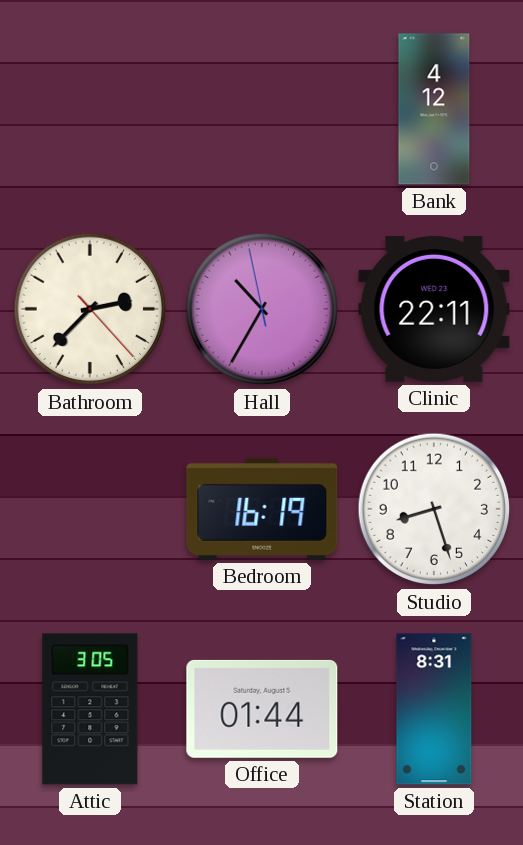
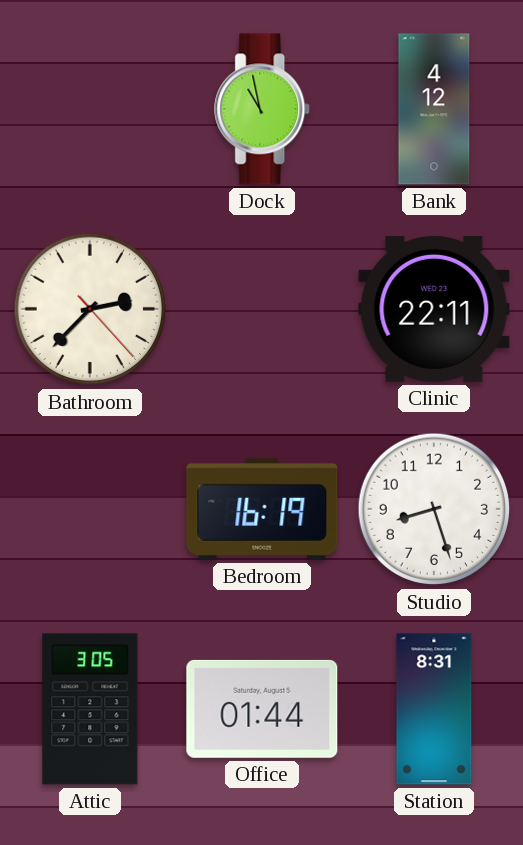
Dock: none -> 10:58
Hall: 10:34 -> none
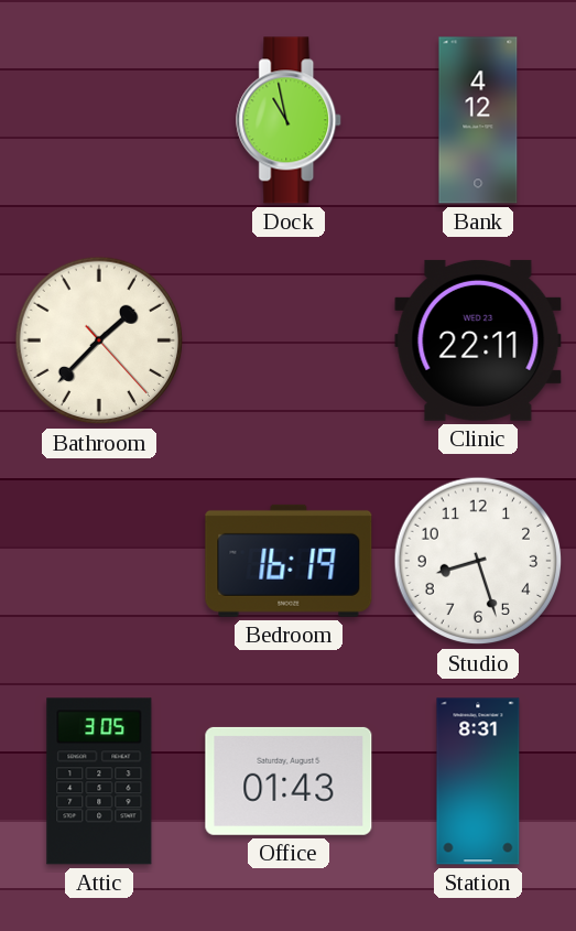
Bathroom: 2:37 -> 1:37
Office: 01:44 -> 01:43
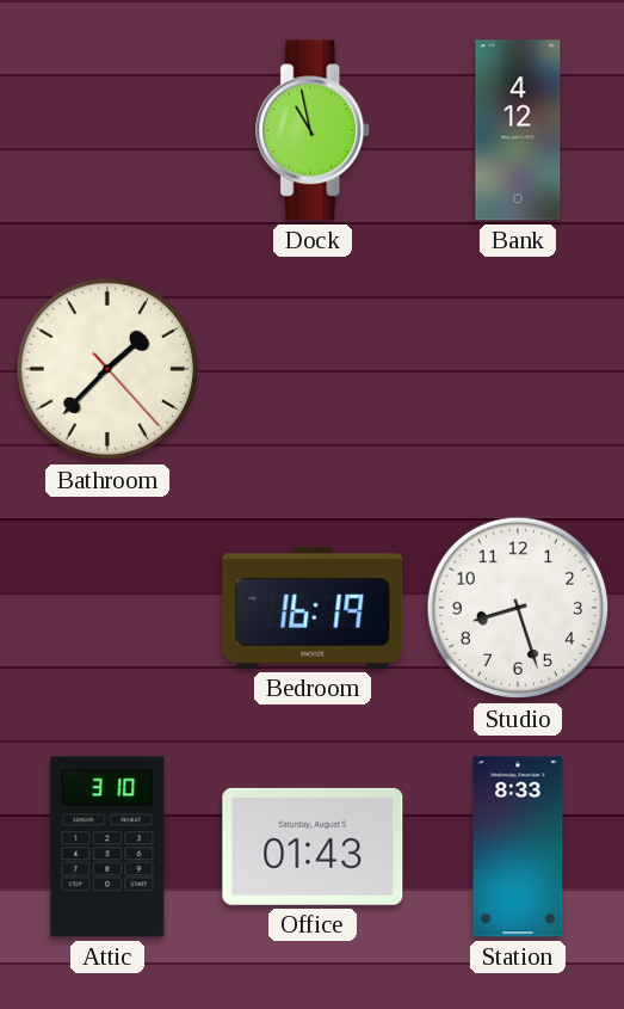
Clinic: 22:11 -> none
Attic: 3:05 -> 3:10
Station: 8:31 -> 8:33
